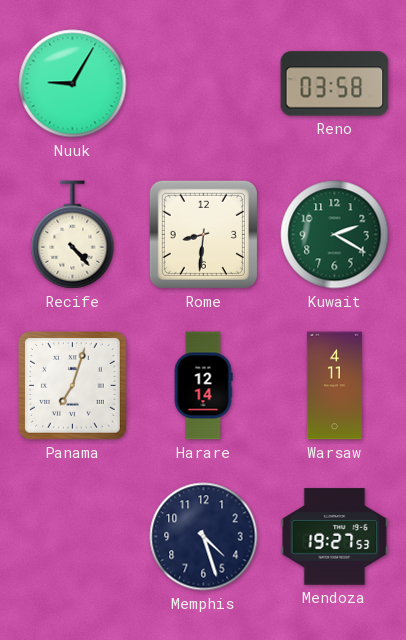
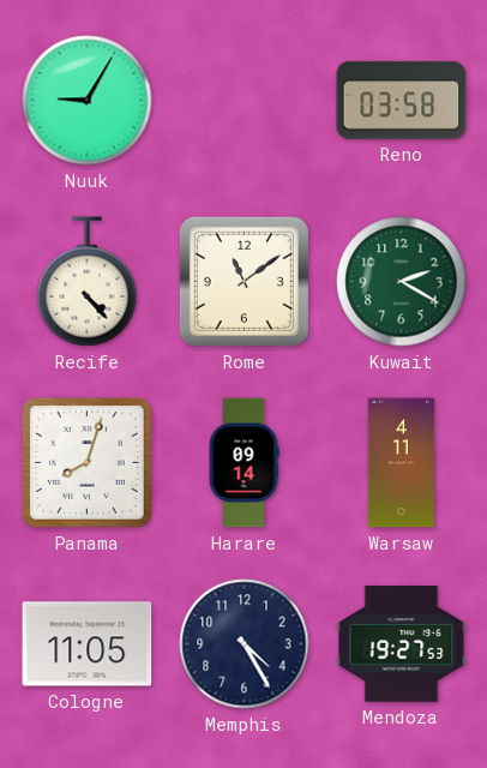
Rome: 8:31 -> 11:09
Panama: 7:03 -> 8:03
Harare: 12:14 -> 09:14
Cologne: none -> 11:05
Memphis: 4:27 -> 4:25
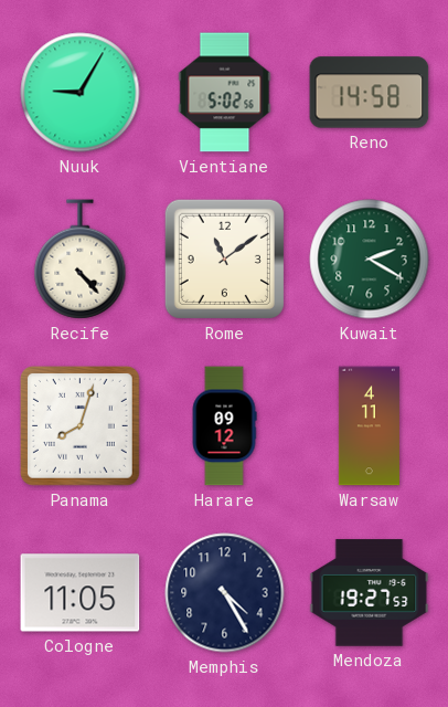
Vientiane: none -> 5:02
Reno: 03:58 -> 14:58
Harare: 09:14 -> 09:12
